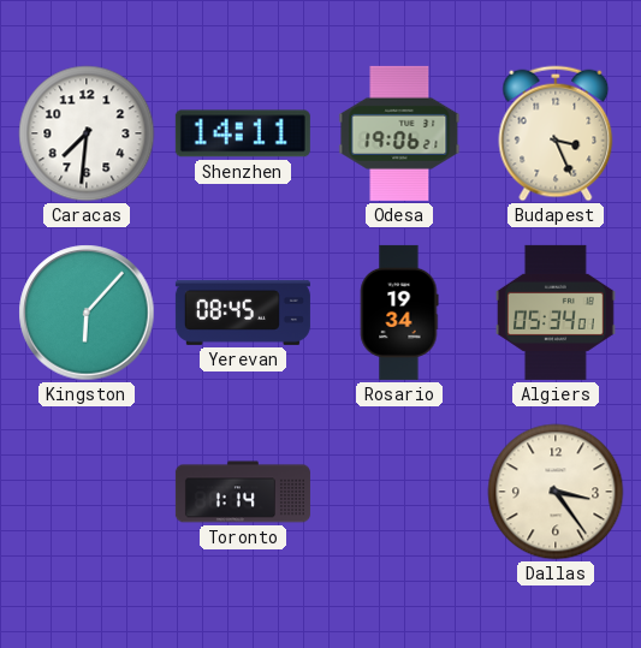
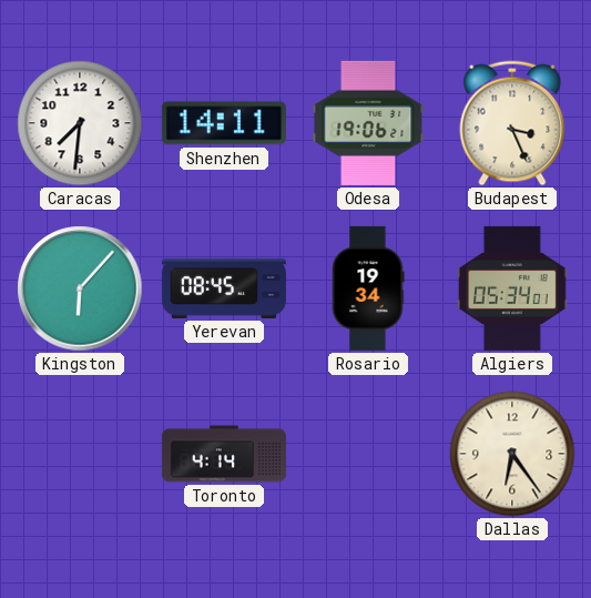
Toronto: 1:14 -> 4:14
Dallas: 3:24 -> 6:24
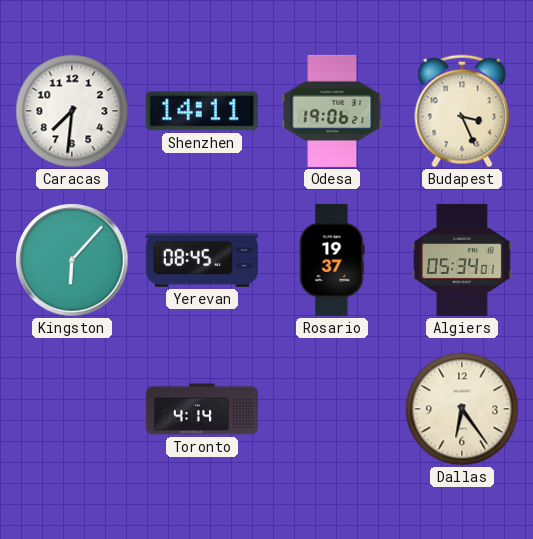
Rosario: 19:34 -> 19:37
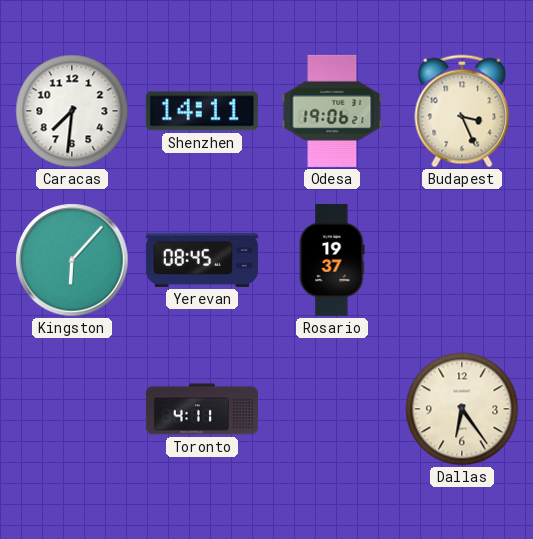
Algiers: 05:34 -> none
Toronto: 4:14 -> 4:11
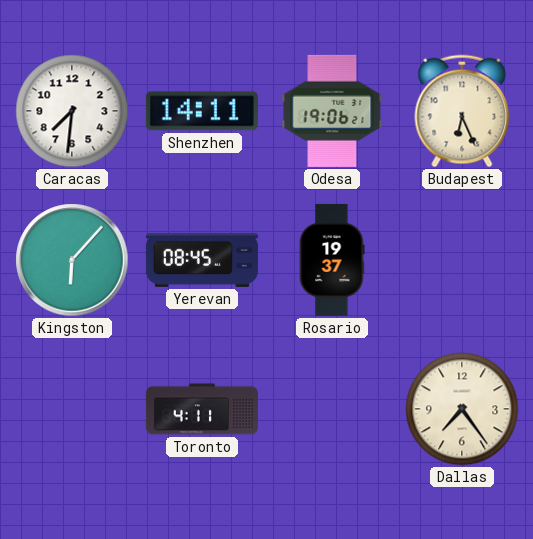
Budapest: 3:26 -> 6:26
Dallas: 6:24 -> 7:24
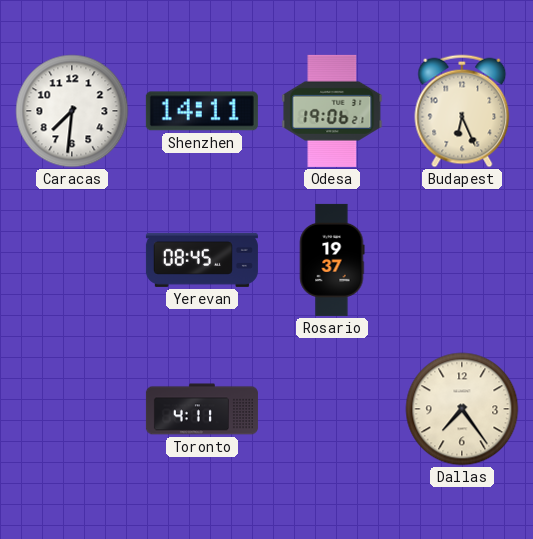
Kingston: 6:07 -> none
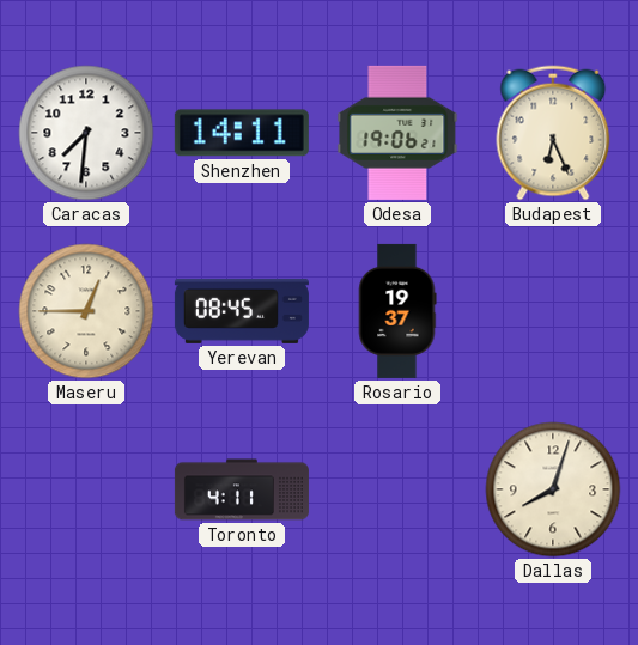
Maseru: none -> 12:45
Dallas: 7:24 -> 8:03
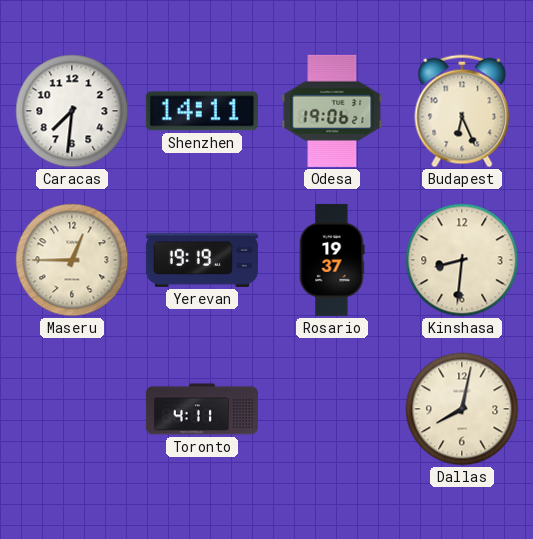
Yerevan: 08:45 -> 19:19
Kinshasa: none -> 8:31
Dallas: 8:03 -> 8:02
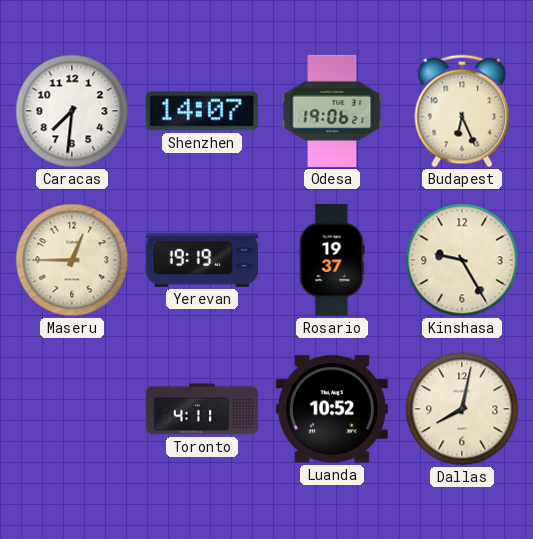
Shenzhen: 14:11 -> 14:07
Kinshasa: 8:31 -> 9:25
Luanda: none -> 10:52
